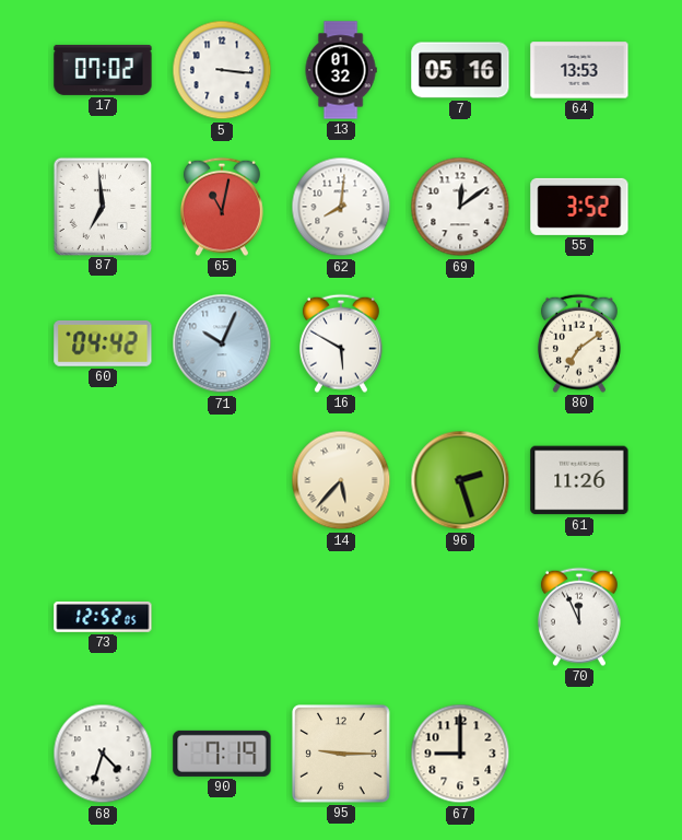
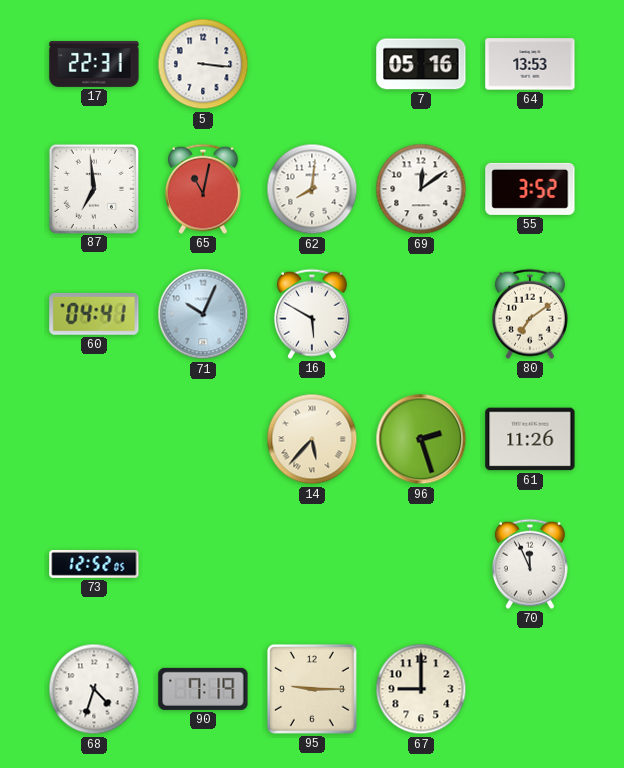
17: 07:02 -> 22:31
13: 01:32 -> none
60: 04:42 -> 04:41
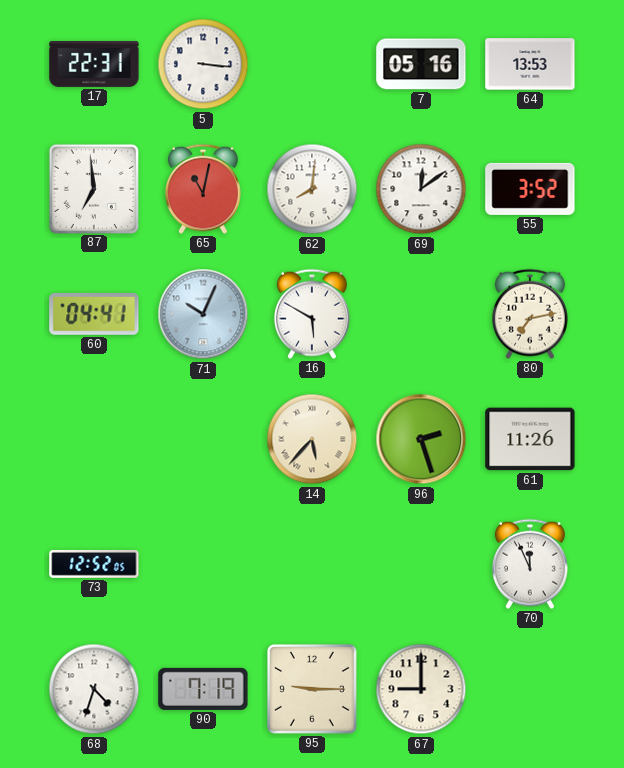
80: 7:09 -> 7:13
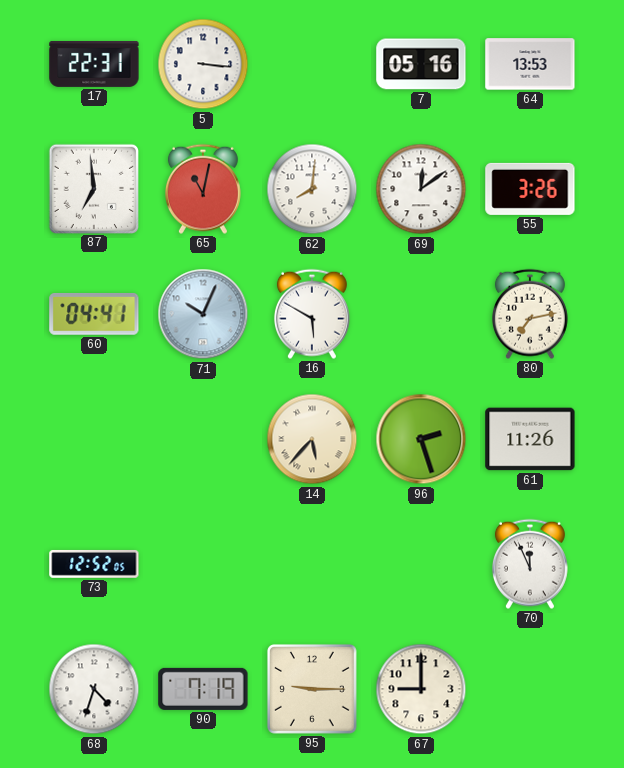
55: 3:52 -> 3:26
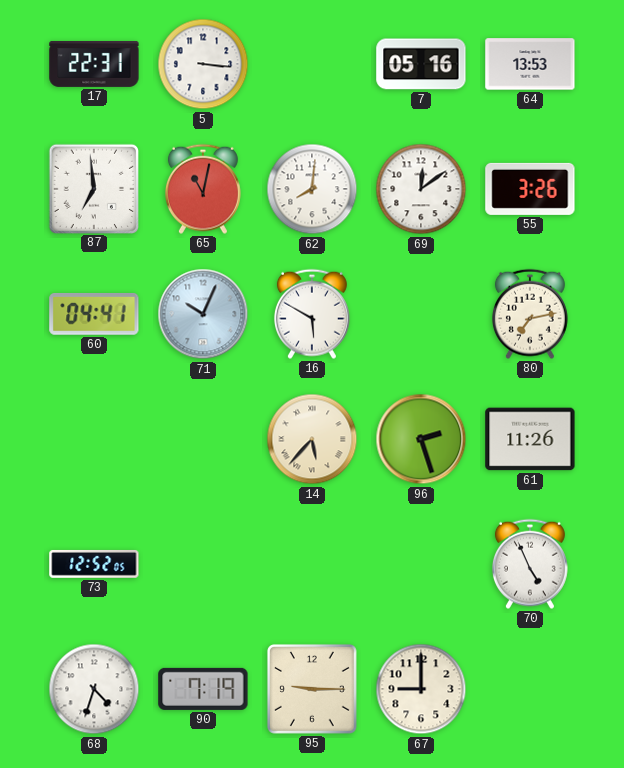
70: 11:56 -> 4:56
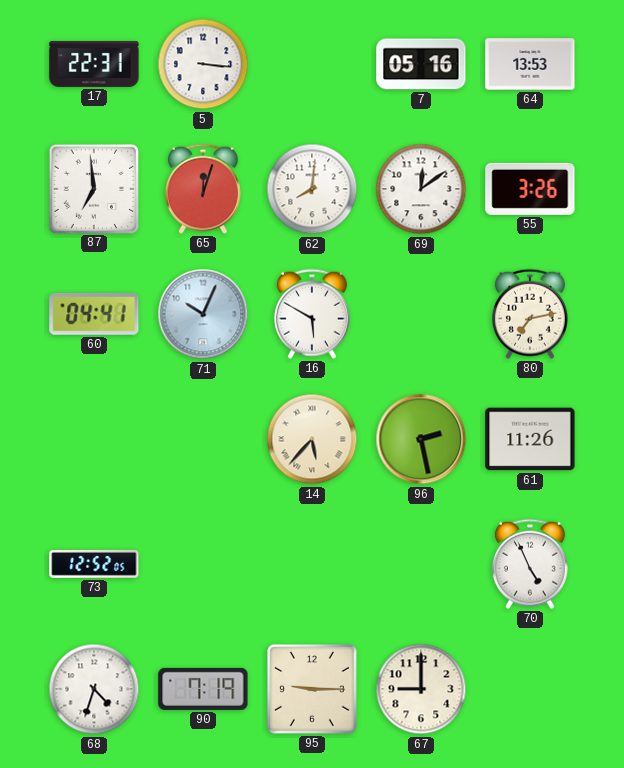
65: 11:02 -> 12:03
96: 2:27 -> 2:28
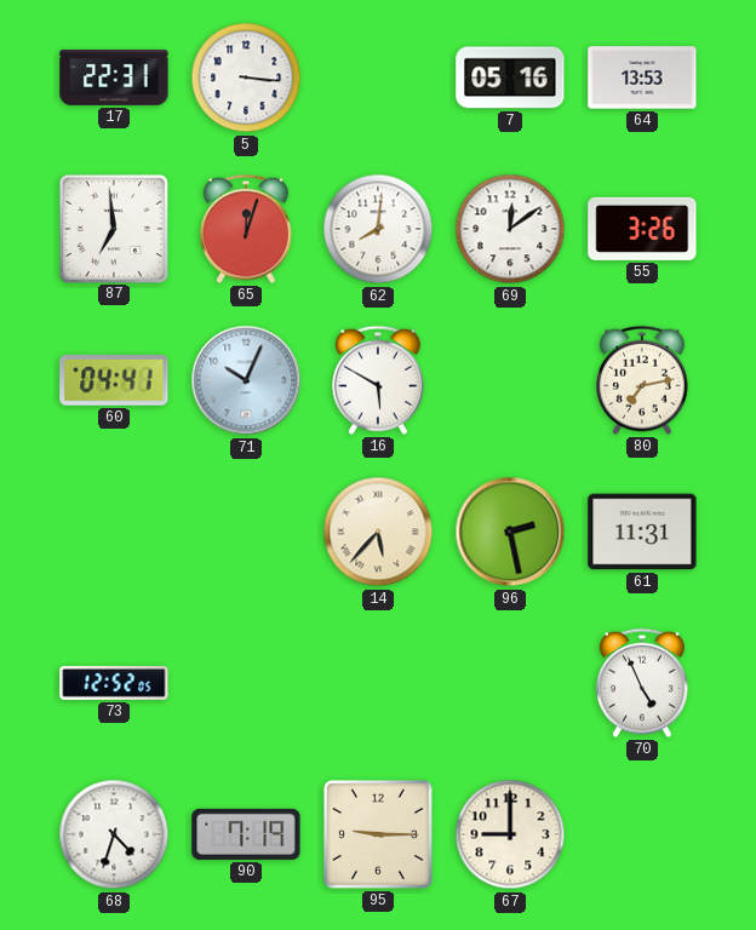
61: 11:26 -> 11:31
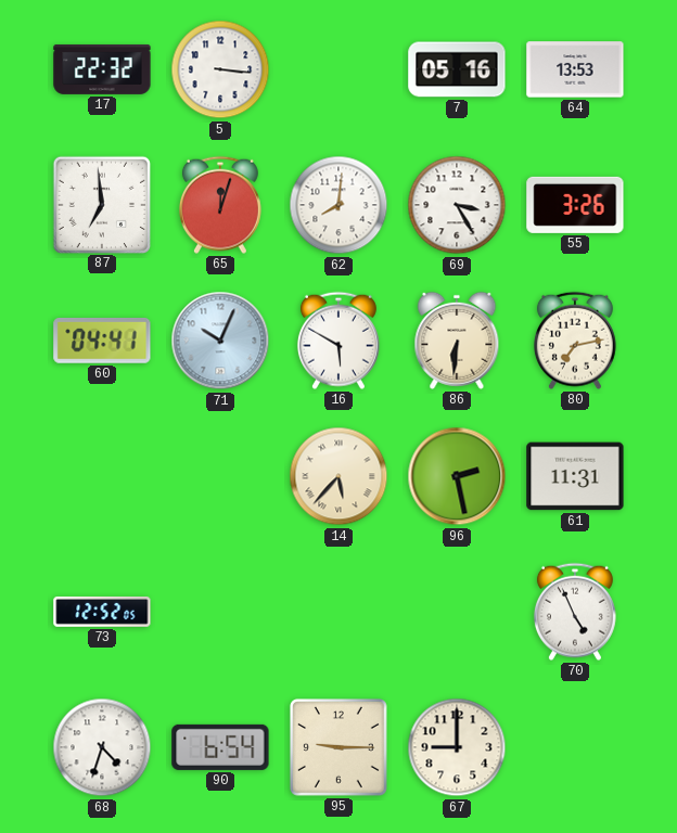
17: 22:31 -> 22:32
69: 12:09 -> 3:25
86: none -> 6:31
90: 7:19 -> 6:54
